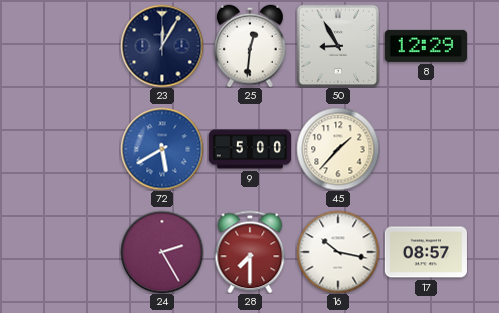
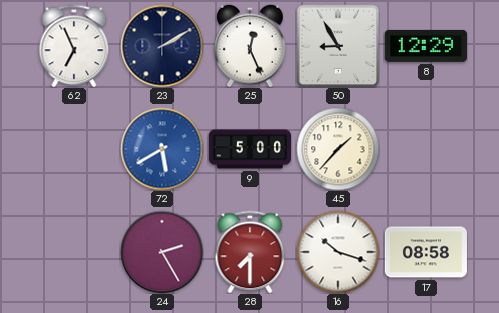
62: none -> 6:56
23: 12:05 -> 2:10
25: 12:31 -> 12:26
16: 10:17 -> 10:18
17: 08:57 -> 08:58
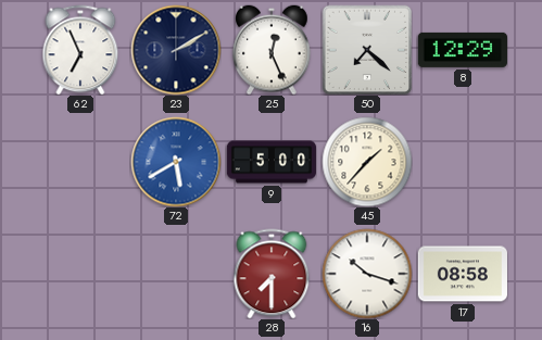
50: 8:55 -> 7:22
24: 2:25 -> none
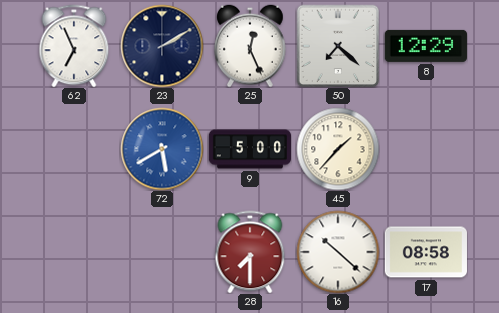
16: 10:18 -> 10:22
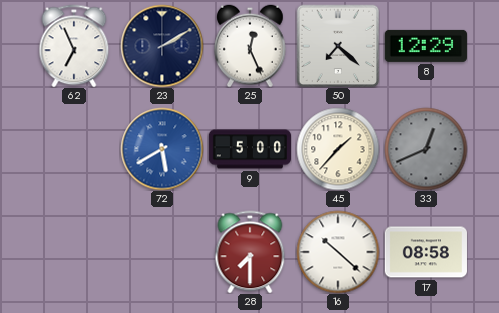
33: none -> 12:41
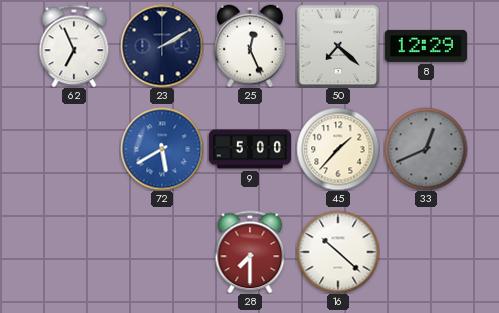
17: 08:58 -> none
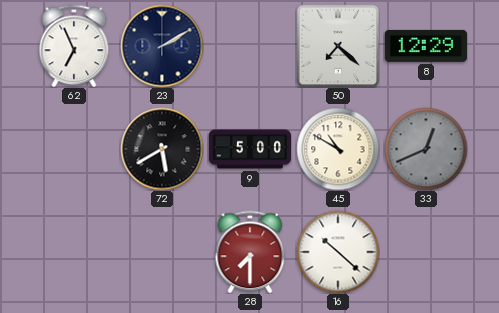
25: 12:26 -> none
72 dial: blue -> black
45: 1:37 -> 10:50
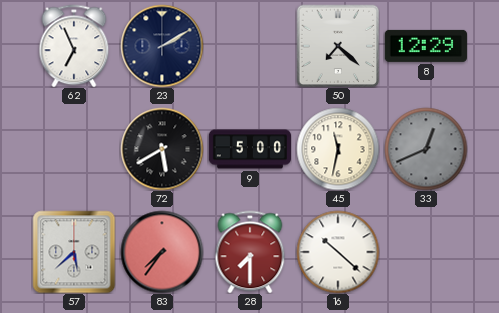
45: 10:50 -> 11:32
57: none -> 5:38
83: none -> 7:36
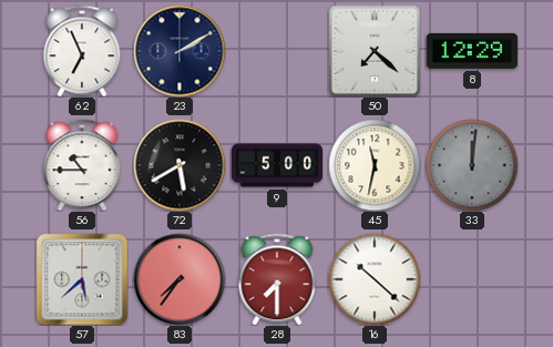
56: none -> 10:45
33: 12:41 -> 12:01
